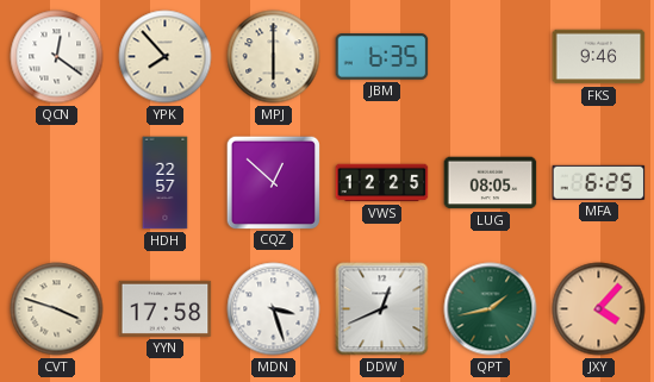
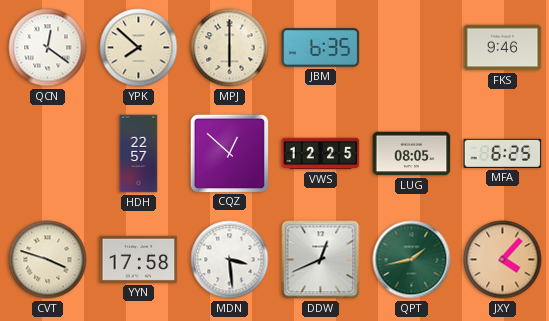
YPK: 7:53 -> 7:52
MDN: 3:27 -> 3:29
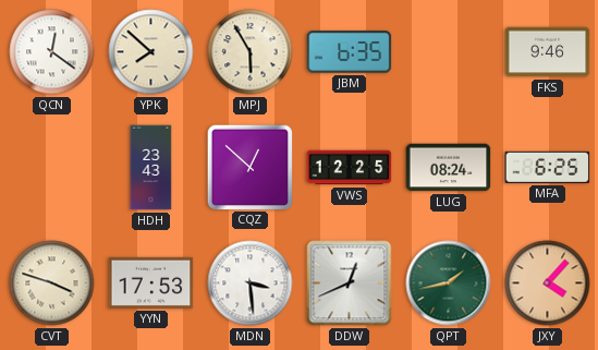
MPJ: 6:00 -> 5:55
HDH: 22:57 -> 23:43
LUG: 08:05 -> 08:24
YYN: 17:58 -> 17:53
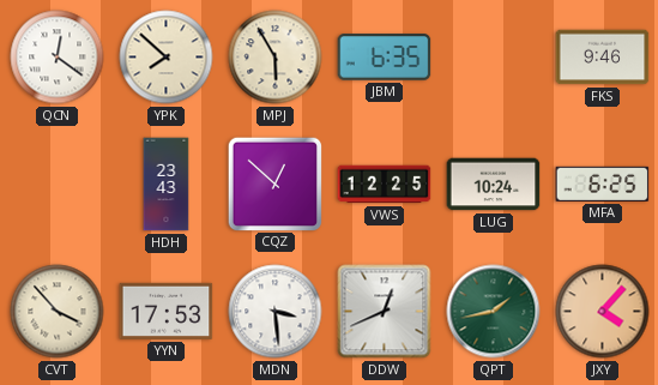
LUG: 08:24 -> 10:24
CVT: 3:48 -> 3:53
